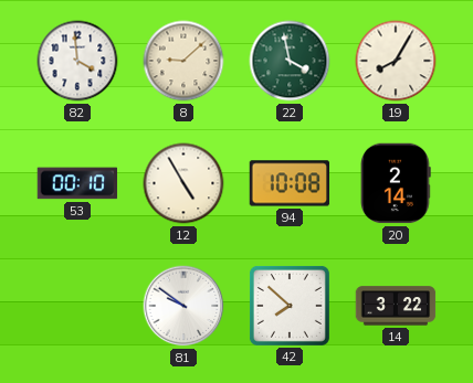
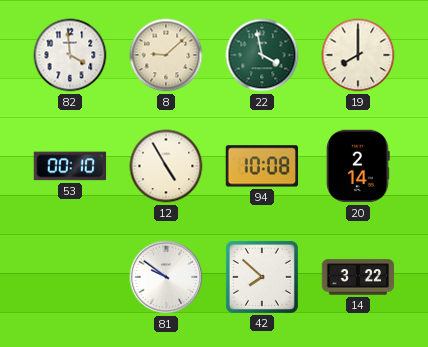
19: 8:05 -> 8:00
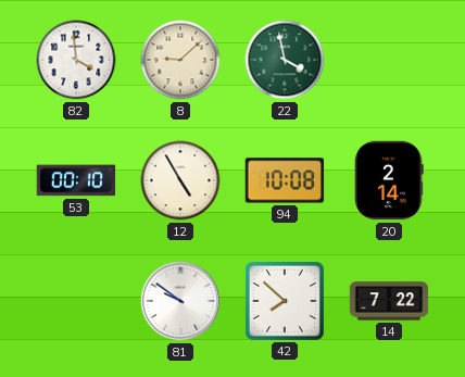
19: 8:00 -> none
14: 3:22 -> 7:22
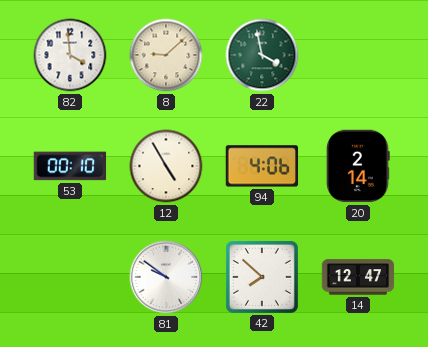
94: 10:08 -> 4:06
14: 7:22 -> 12:47
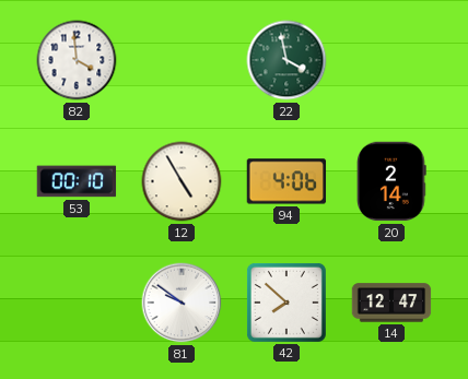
8: 9:08 -> none
